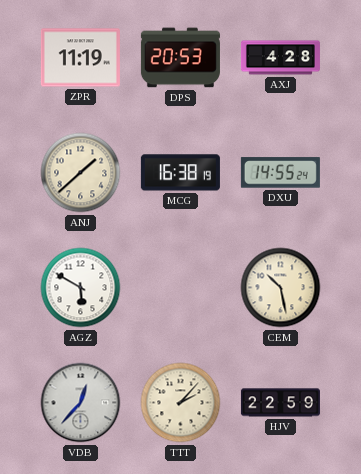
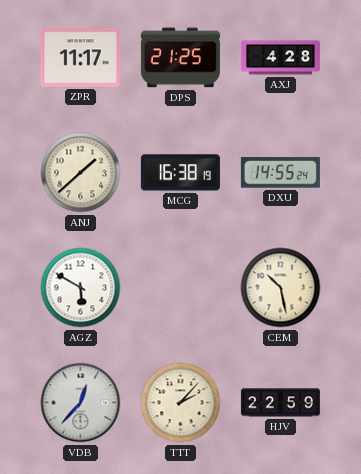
ZPR: 11:19 -> 11:17
DPS: 20:53 -> 21:25
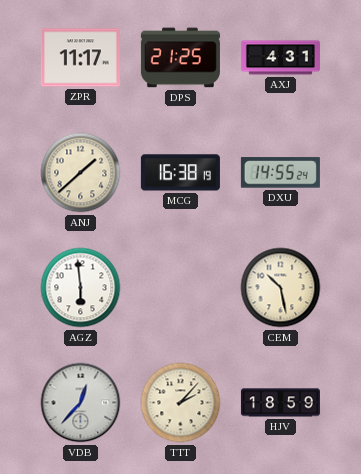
AXJ: 4:28 -> 4:31
AGZ: 5:50 -> 5:59
HJV: 22:59 -> 18:59
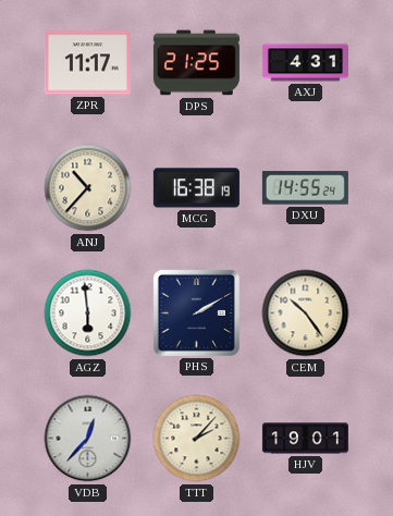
ANJ: 1:38 -> 10:37
PHS: none -> 2:10
CEM: 10:28 -> 10:24
HJV: 18:59 -> 19:01
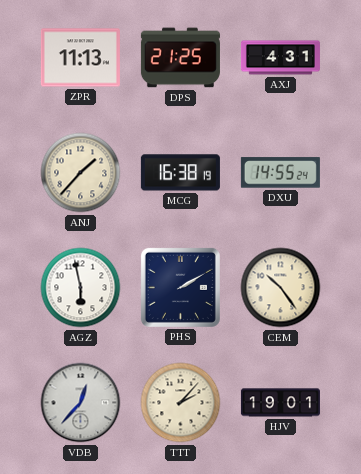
ZPR: 11:17 -> 11:13
ANJ: 10:37 -> 1:37
AGZ: 5:59 -> 5:58
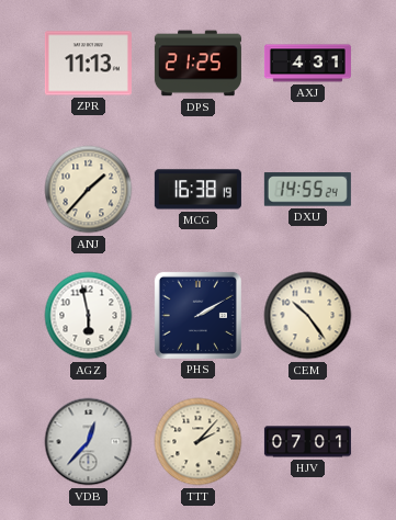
HJV: 19:01 -> 07:01
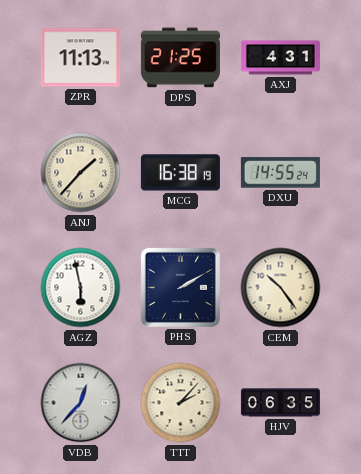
HJV: 07:01 -> 06:35
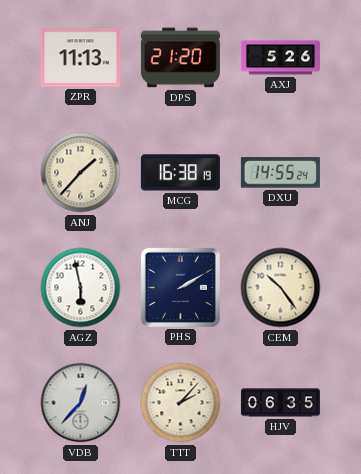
DPS: 21:25 -> 21:20
AXJ: 4:31 -> 5:26
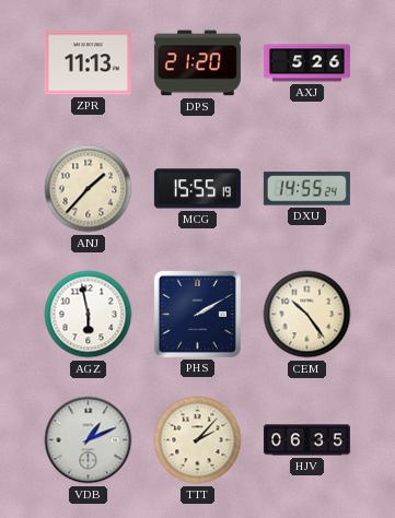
MCG: 16:38 -> 15:55
VDB: 12:37 -> 1:11
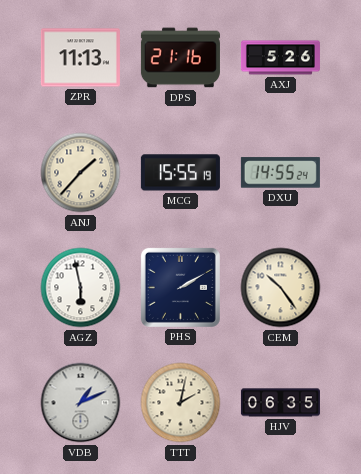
DPS: 21:20 -> 21:16
TTT: 2:07 -> 2:02
